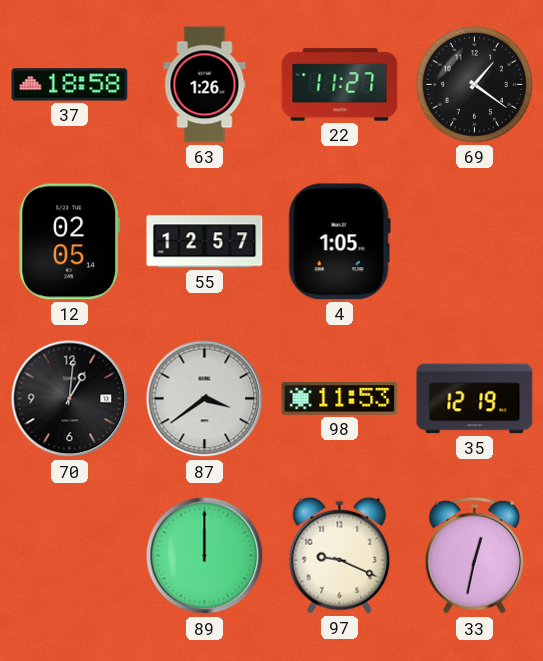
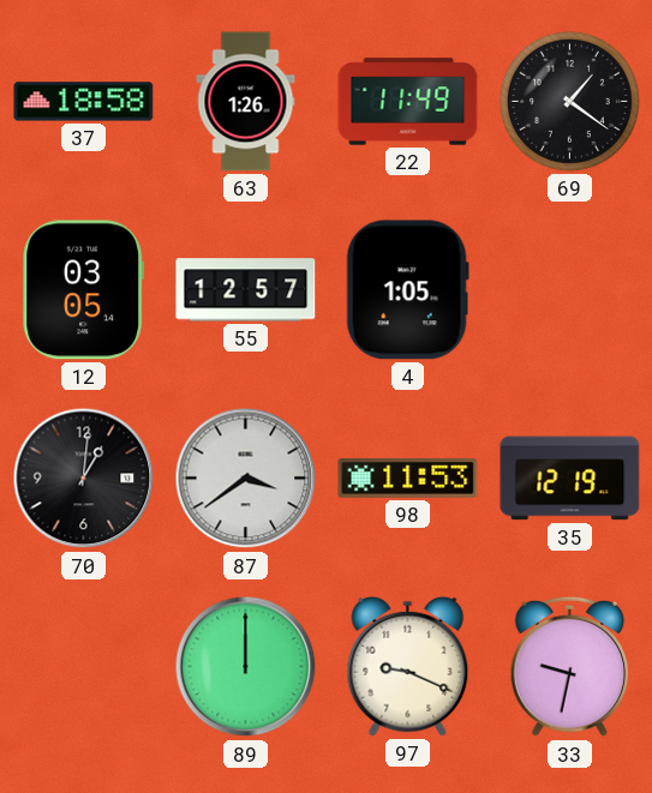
22: 11:27 -> 11:49
12: 02:05 -> 03:05
33: 12:32 -> 9:32
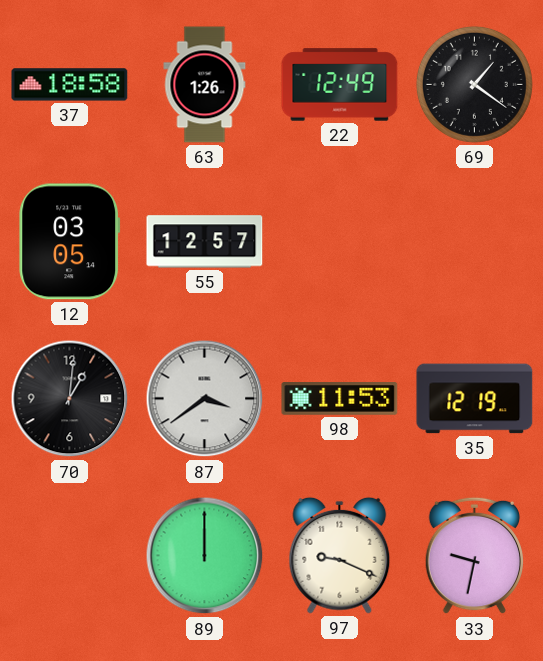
22: 11:49 -> 12:49
4: 1:05 -> none
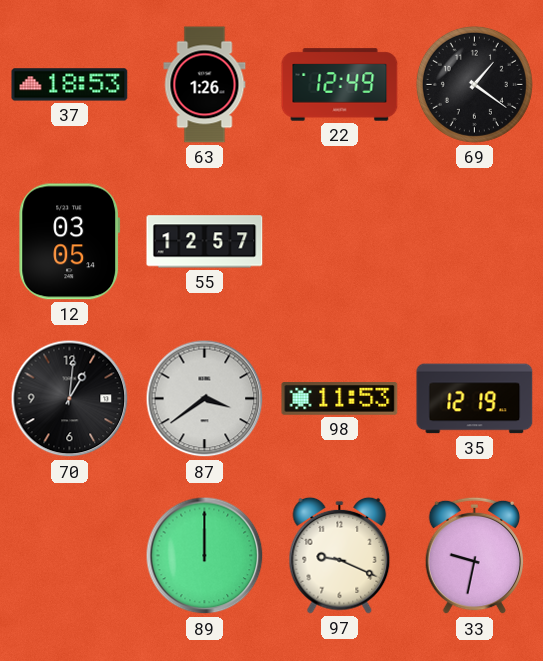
37: 18:58 -> 18:53
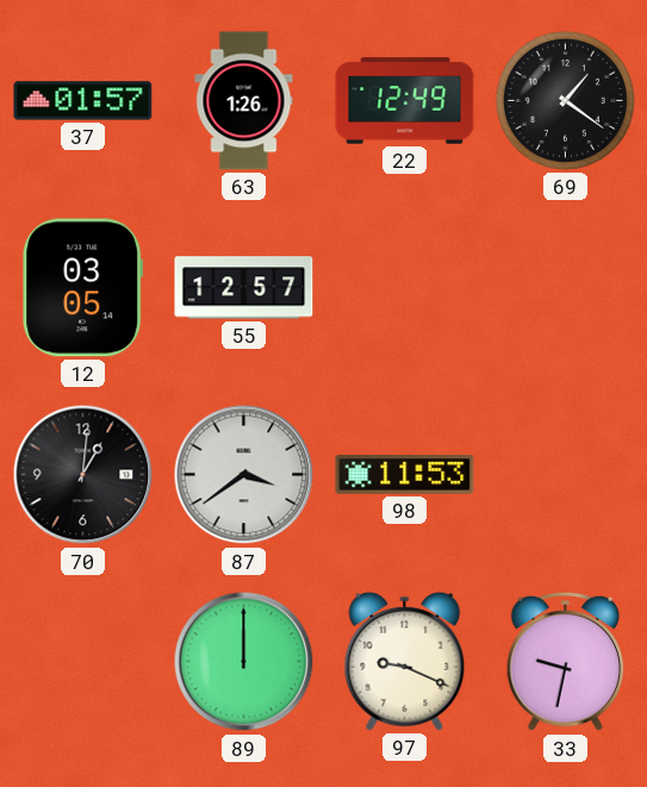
37: 18:53 -> 01:57
35: 12:19 -> none
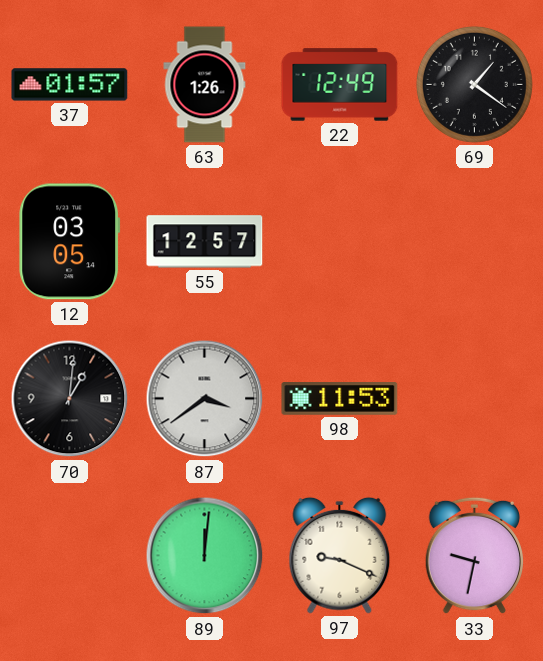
89: 12:00 -> 12:01
